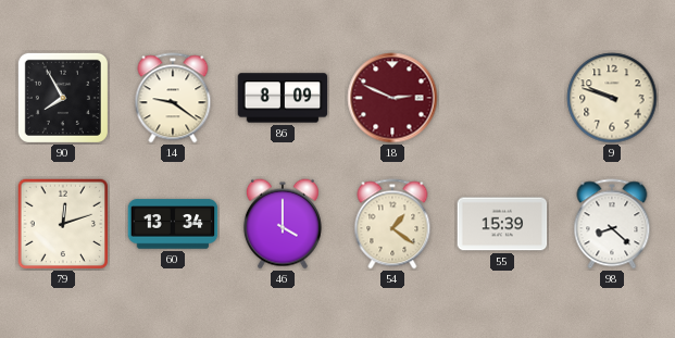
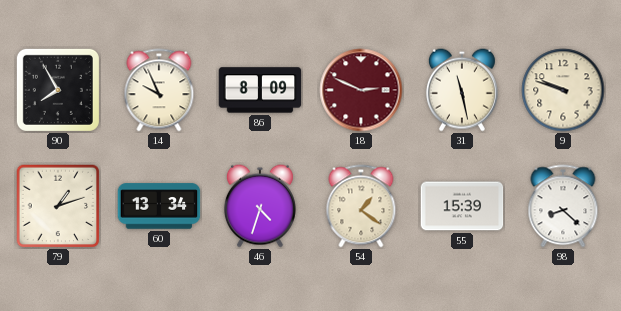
14: 9:21 -> 9:56
31: none -> 11:28
79: 12:12 -> 1:12
46: 4:00 -> 4:33
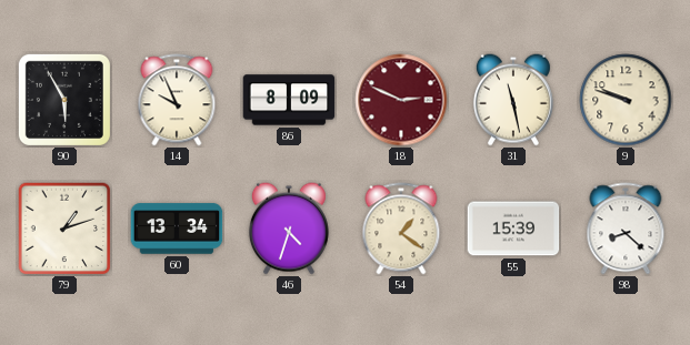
90: 7:55 -> 5:55
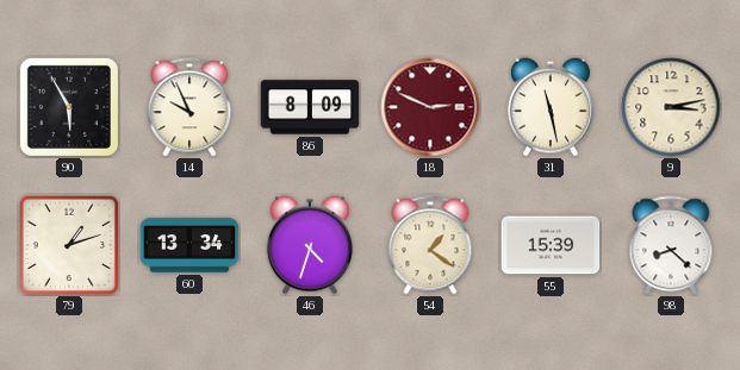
9: 9:48 -> 3:13
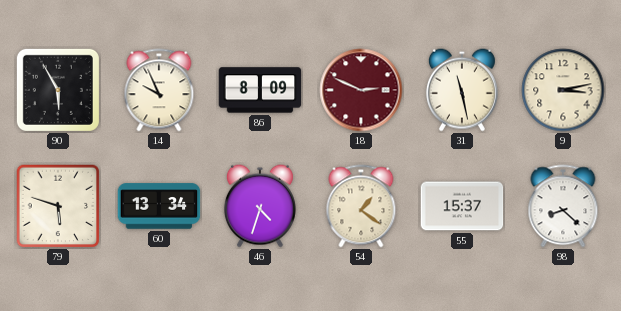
79: 1:12 -> 5:48
55: 15:39 -> 15:37
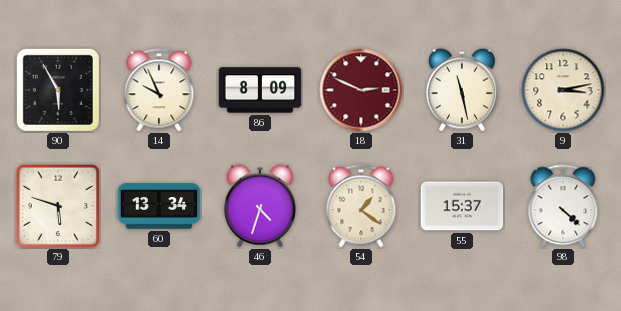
98: 8:22 -> 4:22
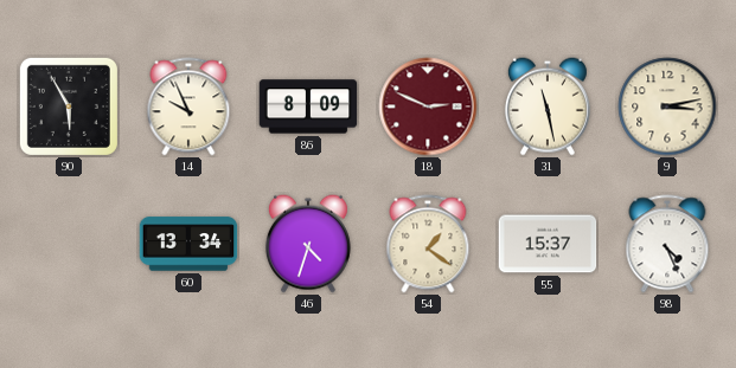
79: 5:48 -> none
98: 4:22 -> 4:26
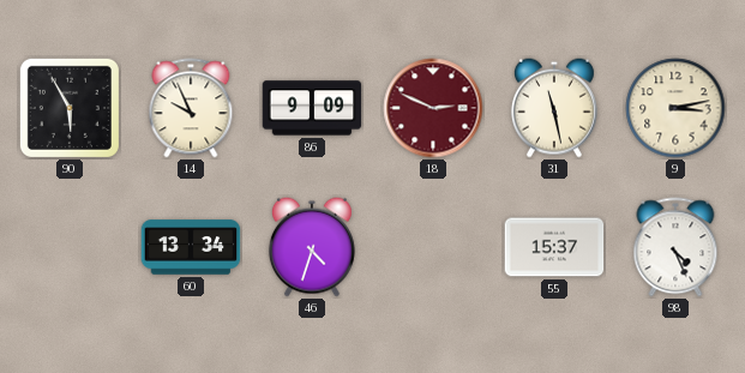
86: 8:09 -> 9:09
54: 1:21 -> none
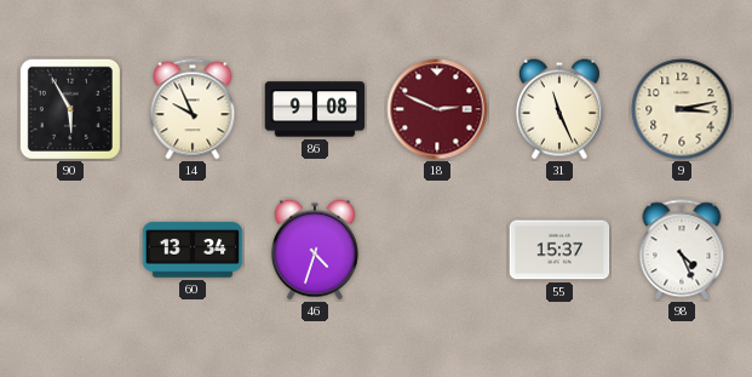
86: 9:09 -> 9:08
31: 11:28 -> 11:26
